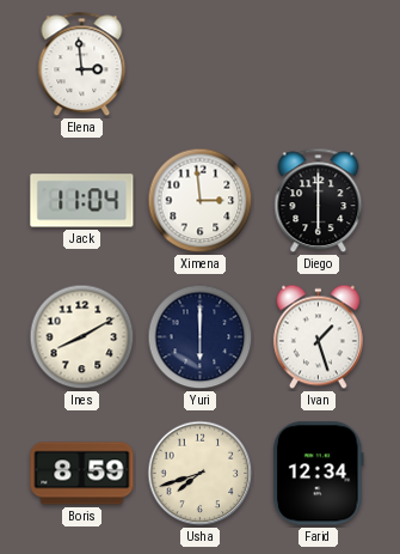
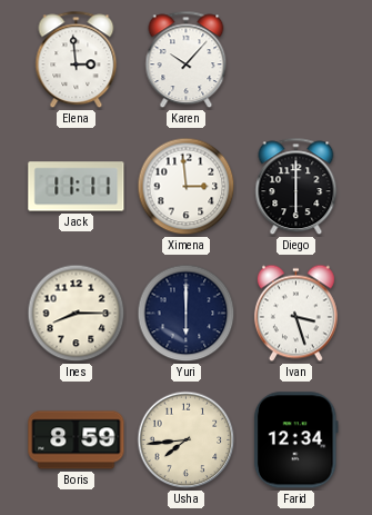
Karen: none -> 10:07
Jack: 11:04 -> 11:11
Ines: 8:10 -> 8:15
Ivan: 1:27 -> 3:27
Usha: 7:42 -> 7:44
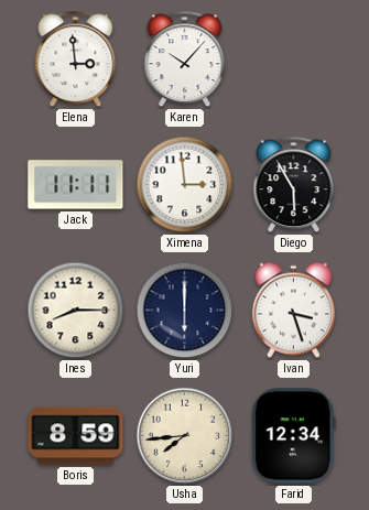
Diego: 6:00 -> 5:55
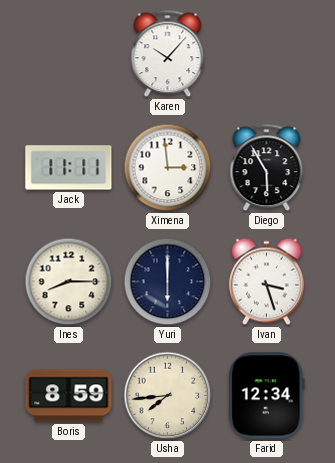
Elena: 2:59 -> none
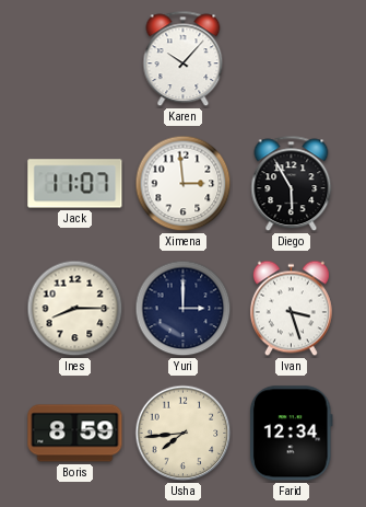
Jack: 11:11 -> 11:07
Yuri: 6:00 -> 3:00
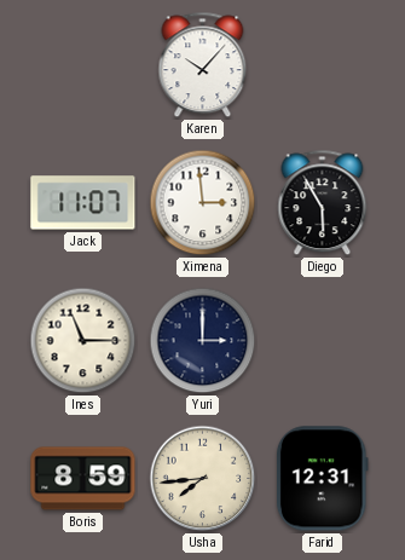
Ines: 8:15 -> 11:15
Ivan: 3:27 -> none
Farid: 12:34 -> 12:31
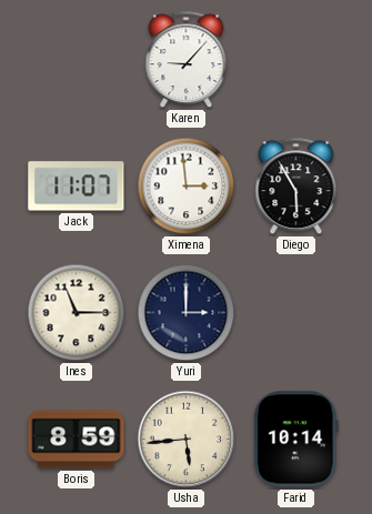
Karen: 10:07 -> 9:07
Usha: 7:44 -> 5:44
Farid: 12:31 -> 10:14
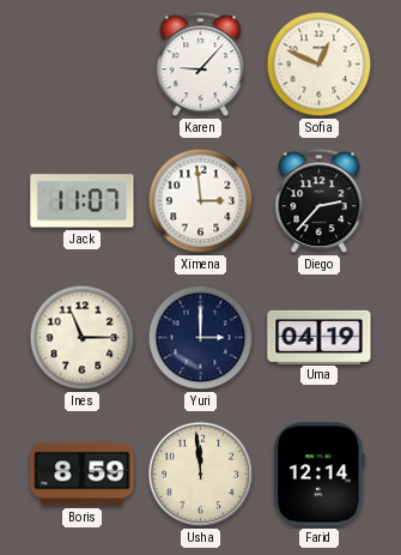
Sofia: none -> 12:49
Diego: 5:55 -> 2:37
Uma: none -> 04:19
Usha: 5:44 -> 11:59
Farid: 10:14 -> 12:14
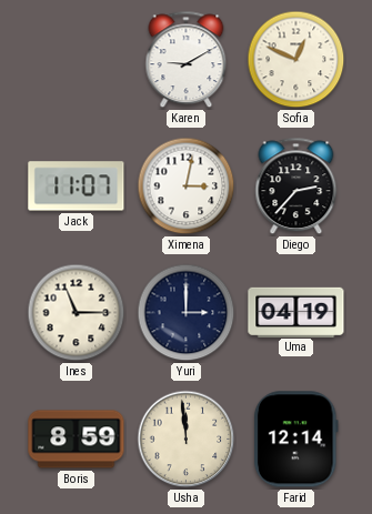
Karen: 9:07 -> 9:10
Ximena: 2:59 -> 3:02
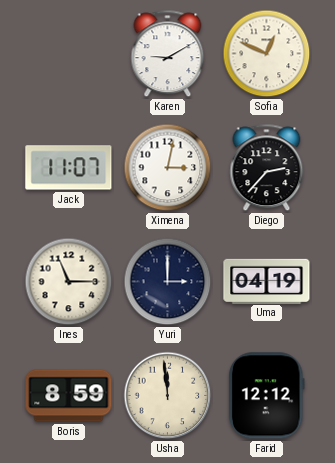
Farid: 12:14 -> 12:12
